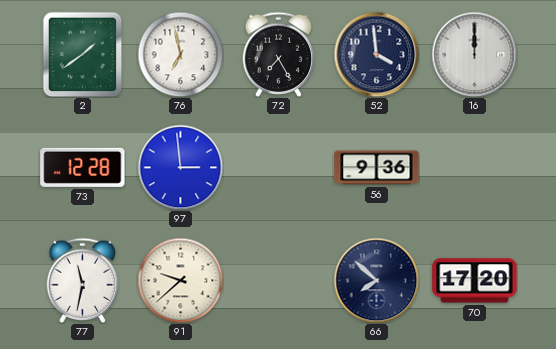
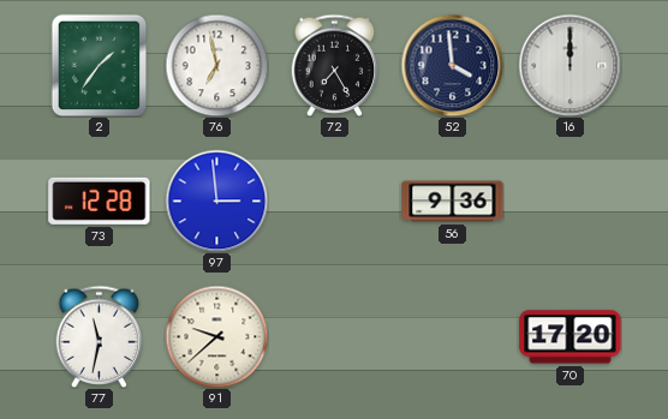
2: 1:39 -> 1:36
66: 7:52 -> none
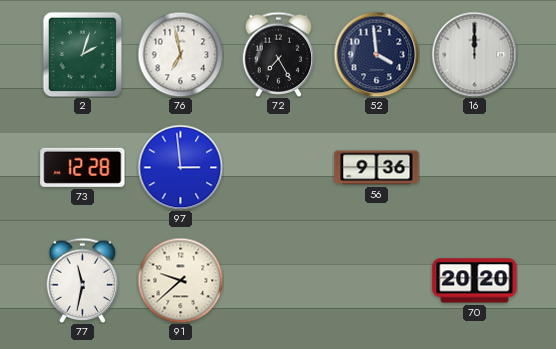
2: 1:36 -> 2:03
70: 17:20 -> 20:20
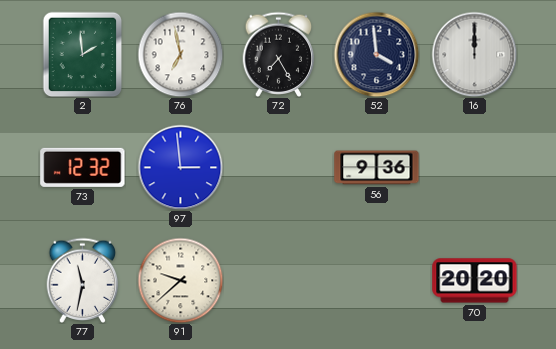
2: 2:03 -> 1:59
73: 12:28 -> 12:32
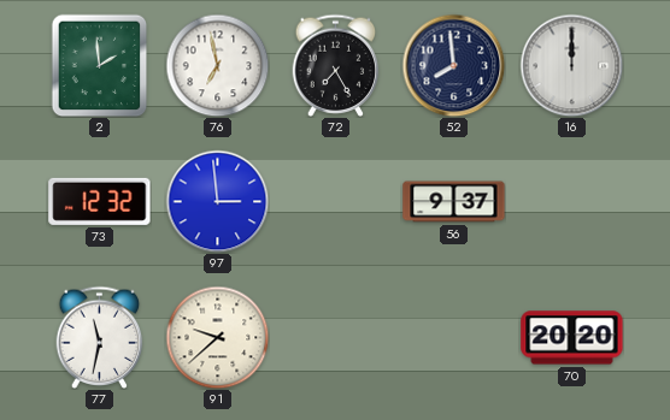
52: 3:59 -> 7:59
56: 9:36 -> 9:37
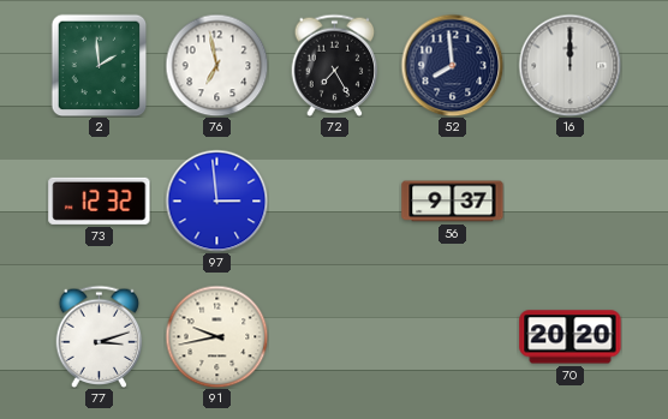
77: 11:32 -> 3:12
91: 9:38 -> 9:43
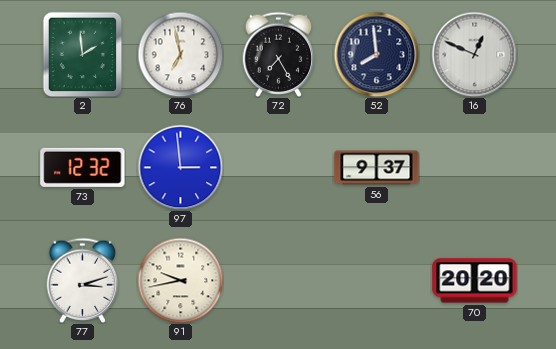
16: 12:00 -> 12:49
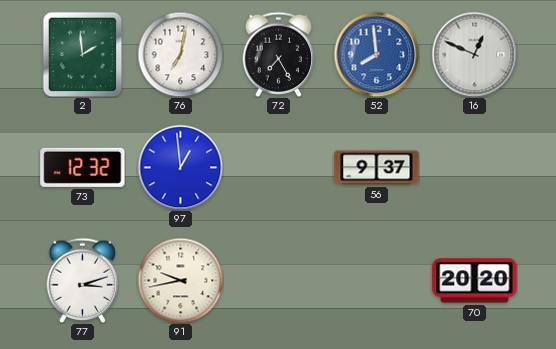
76: 6:58 -> 7:02
52 dial: navy -> blue
97: 2:59 -> 12:59
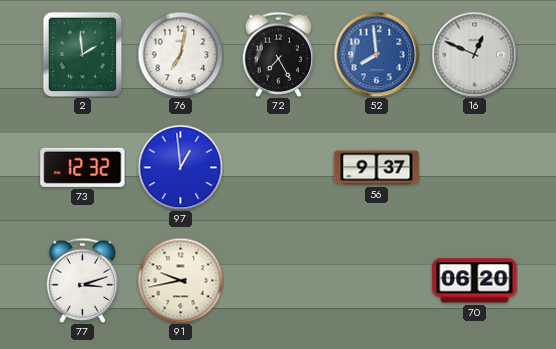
70: 20:20 -> 06:20
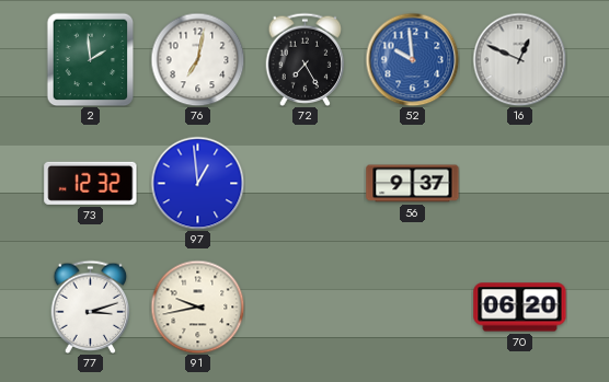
52: 7:59 -> 9:59
